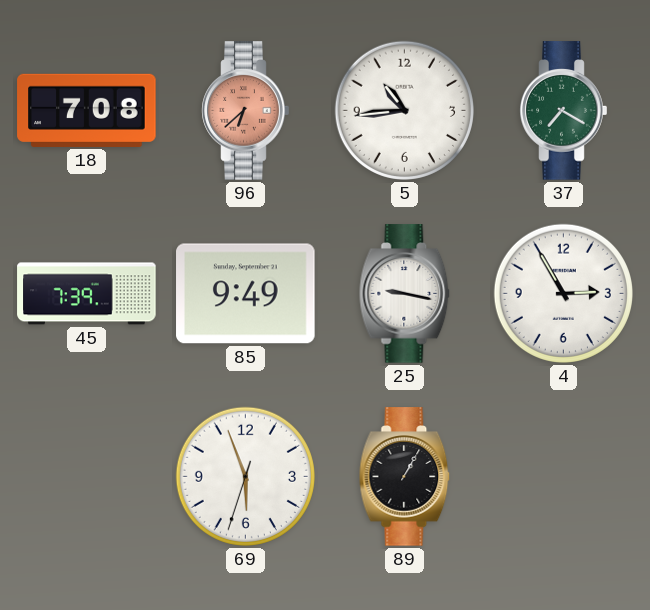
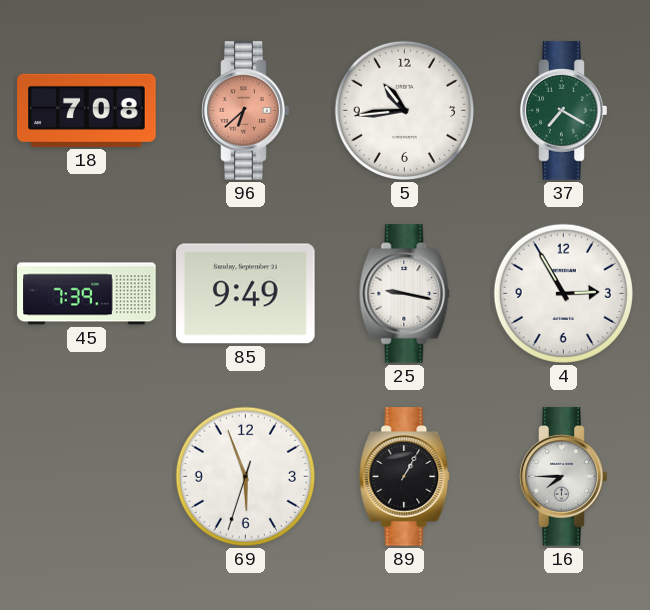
16: none -> 7:45
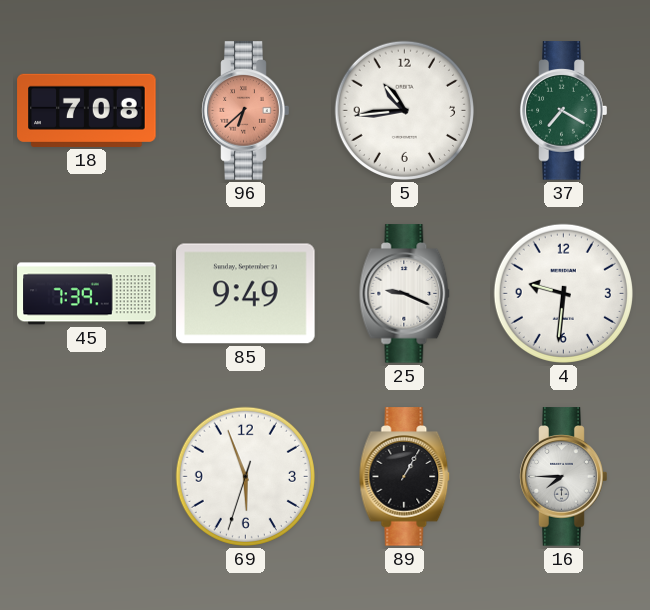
25: 9:17 -> 9:19
4: 2:55 -> 9:31
